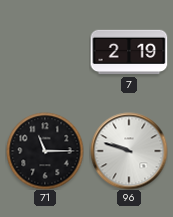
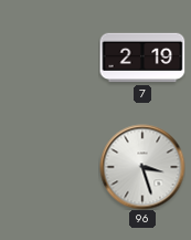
71: 11:15 -> none
96: 9:48 -> 3:27
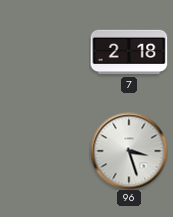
7: 2:19 -> 2:18
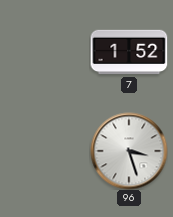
7: 2:18 -> 1:52
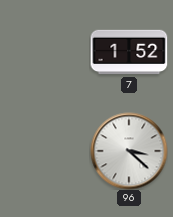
96: 3:27 -> 3:22
